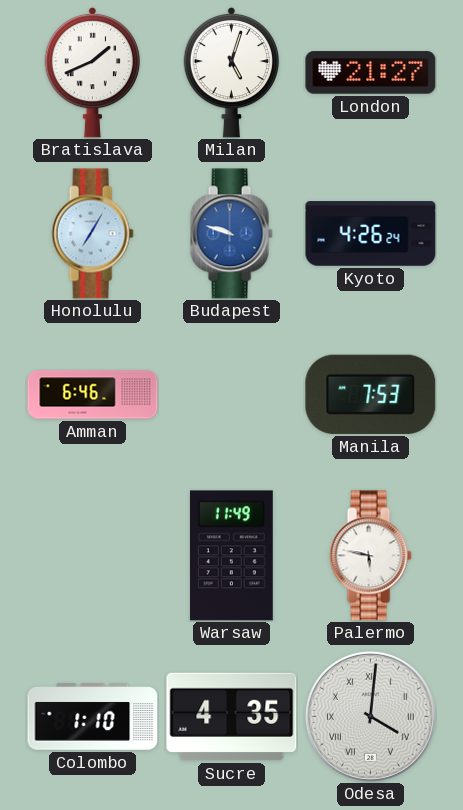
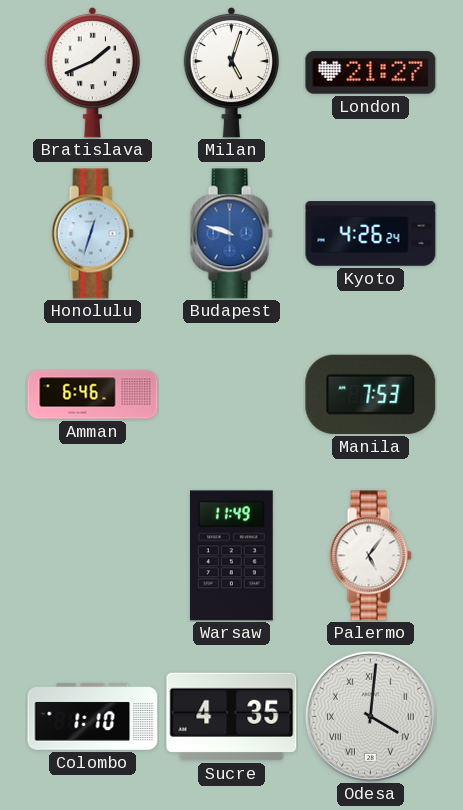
Honolulu: 7:05 -> 12:33
Palermo: 5:47 -> 5:06
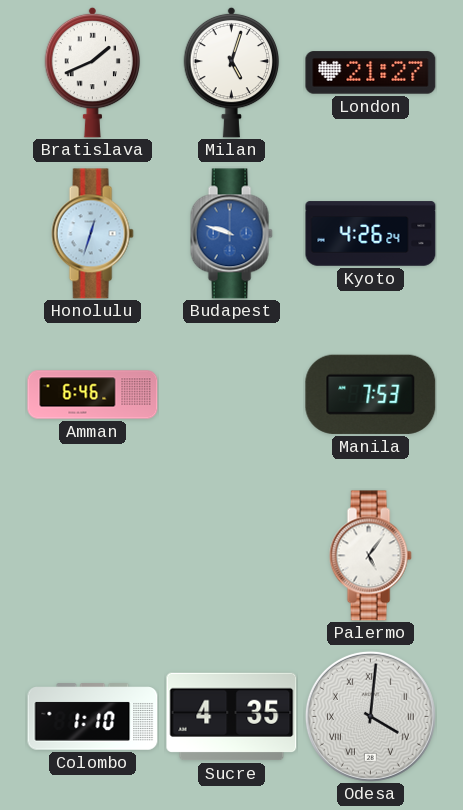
Warsaw: 11:49 -> none
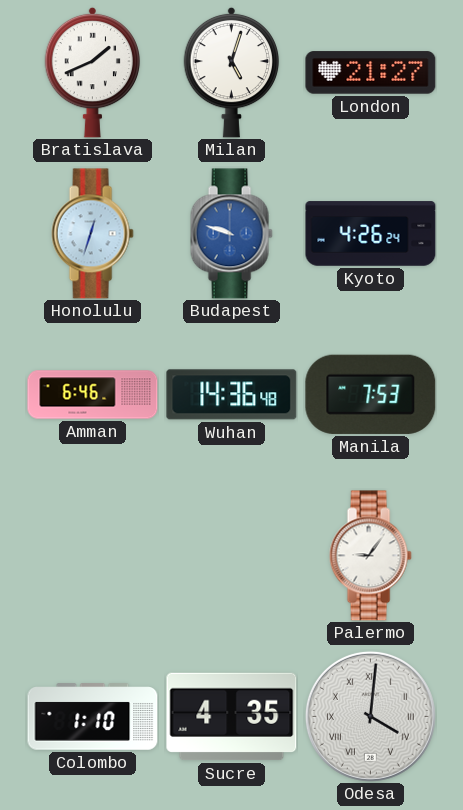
Wuhan: none -> 14:36
Palermo: 5:06 -> 9:06
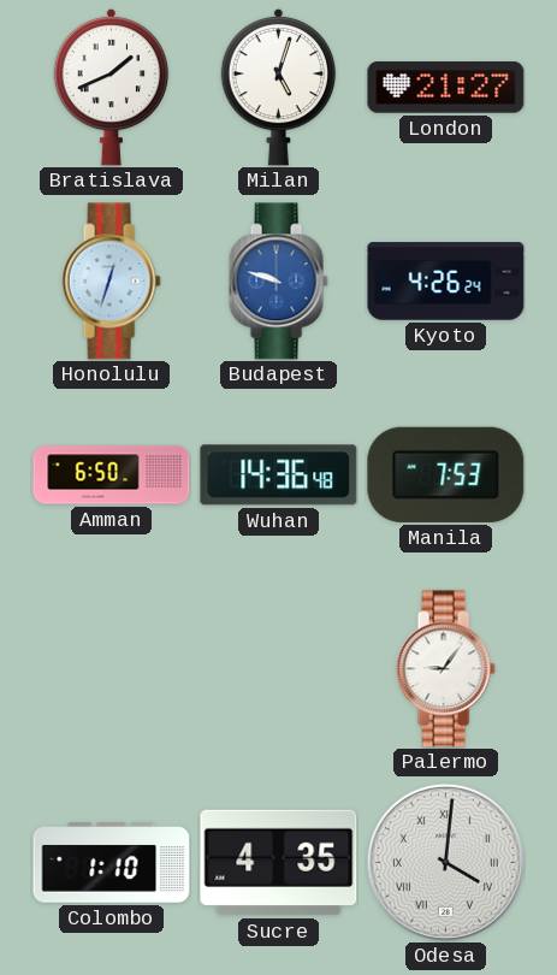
Amman: 6:46 -> 6:50
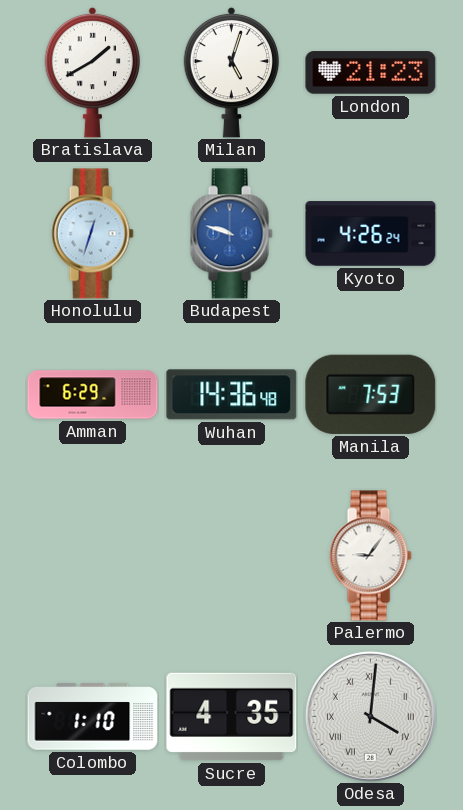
Bratislava: 1:41 -> 1:40
London: 21:27 -> 21:23
Amman: 6:50 -> 6:29
